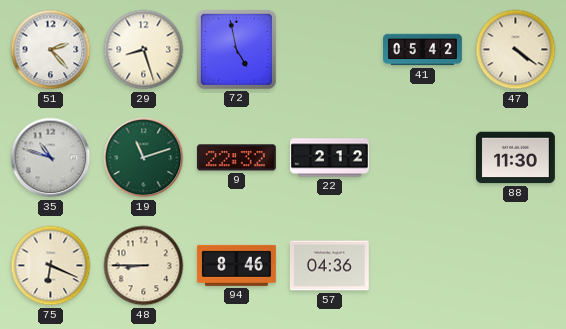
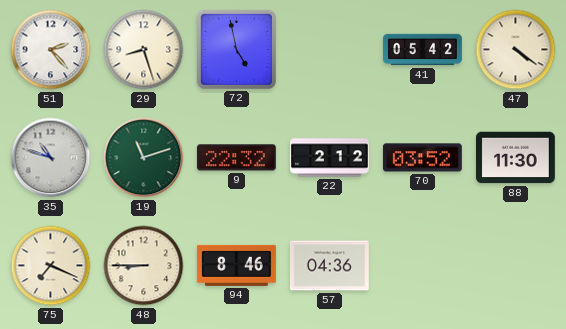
70: none -> 03:52
75: 6:19 -> 7:19
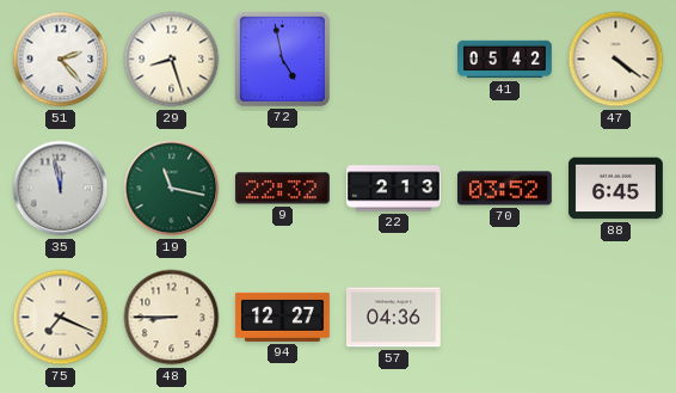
35: 10:48 -> 11:58
19: 11:12 -> 11:17
22: 2:12 -> 2:13
88: 11:30 -> 6:45
94: 8:46 -> 12:27
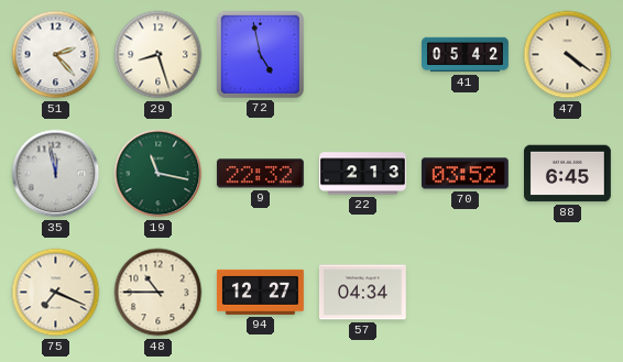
48: 8:45 -> 10:45
57: 04:36 -> 04:34
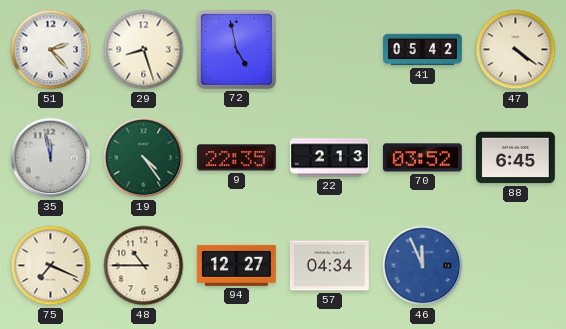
19: 11:17 -> 4:24
9: 22:32 -> 22:35
46: none -> 11:56
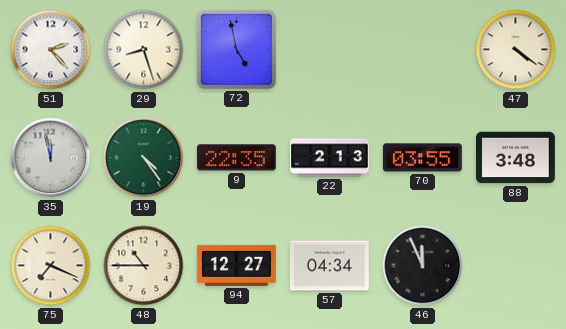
41: 05:42 -> none
70: 03:52 -> 03:55
88: 6:45 -> 3:48
46 dial: blue -> black
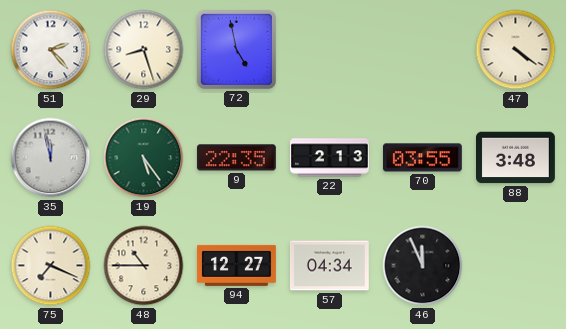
19: 4:24 -> 5:24
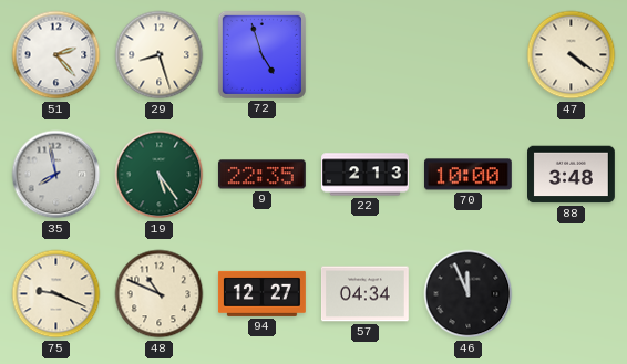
72: 4:58 -> 4:57
35: 11:58 -> 7:58
70: 03:55 -> 10:00
75: 7:19 -> 9:19
48: 10:45 -> 10:49
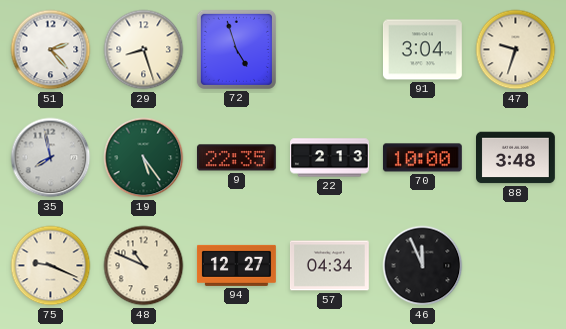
91: none -> 3:04
47: 4:21 -> 9:33
